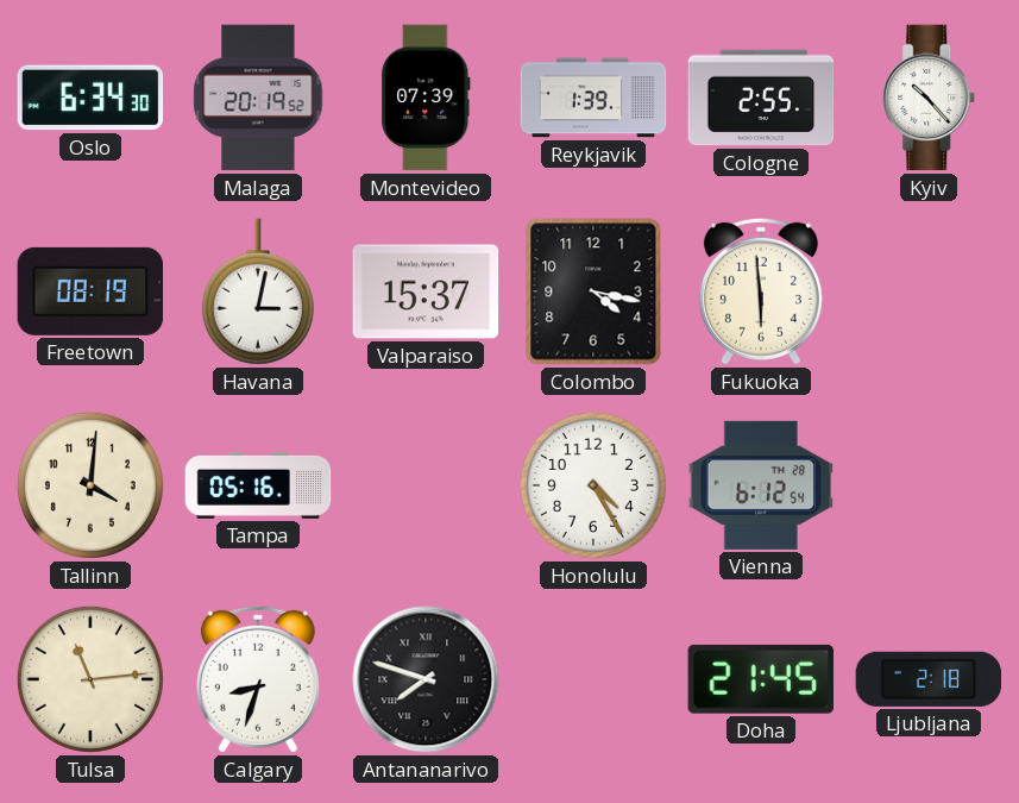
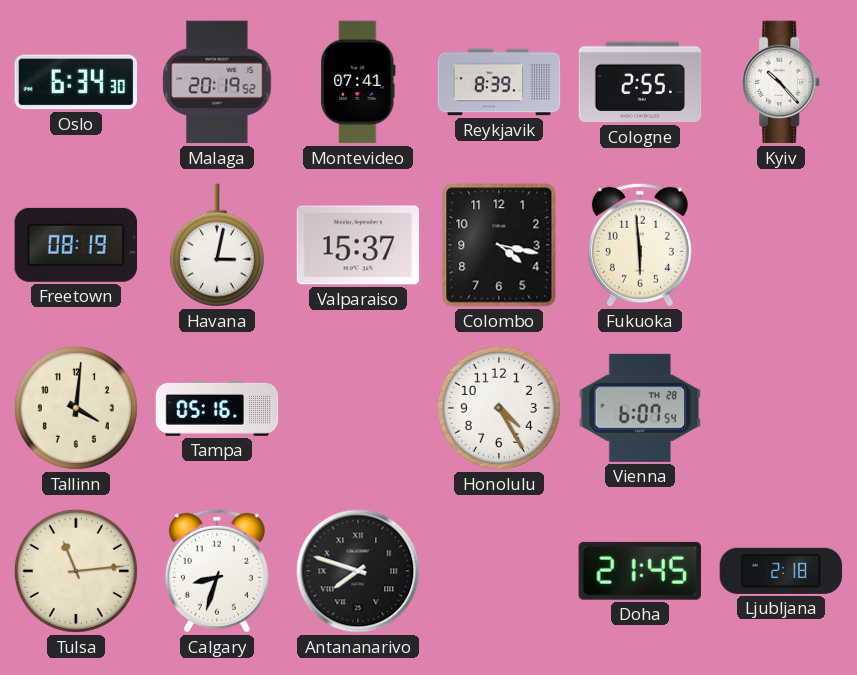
Montevideo: 07:39 -> 07:41
Reykjavik: 1:39 -> 8:39
Vienna: 6:12 -> 6:07
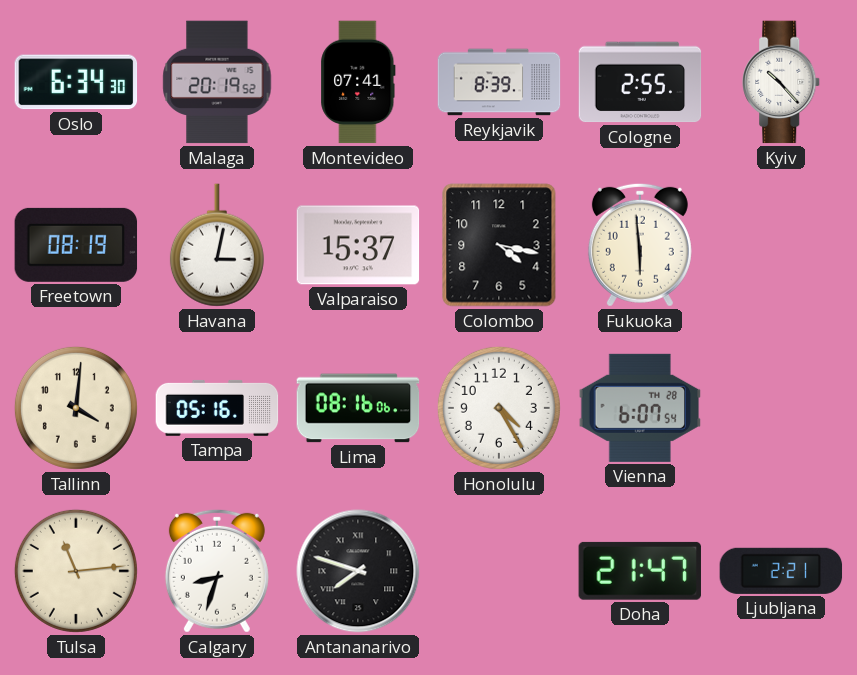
Lima: none -> 08:16
Doha: 21:45 -> 21:47
Ljubljana: 2:18 -> 2:21
